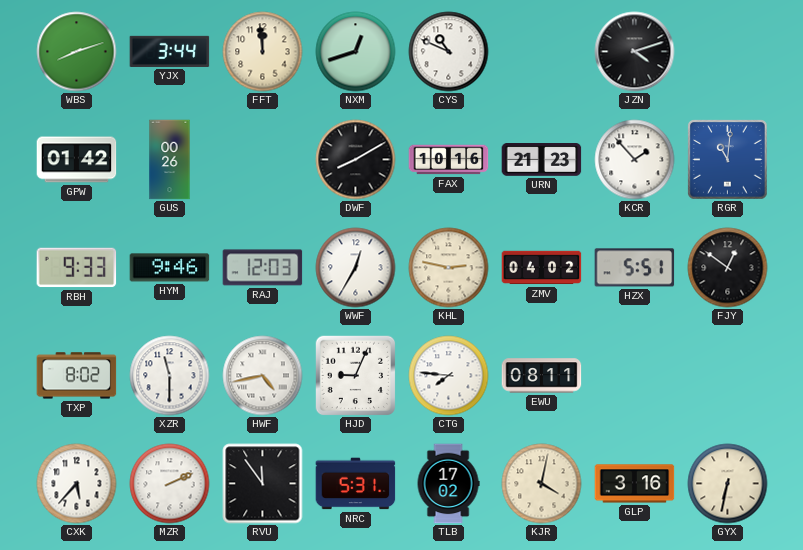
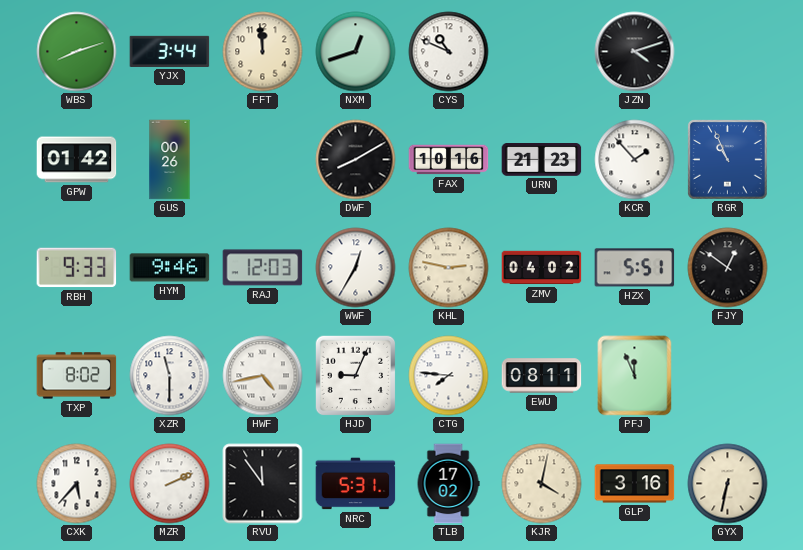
RGR: 11:01 -> 10:56
PFJ: none -> 11:56
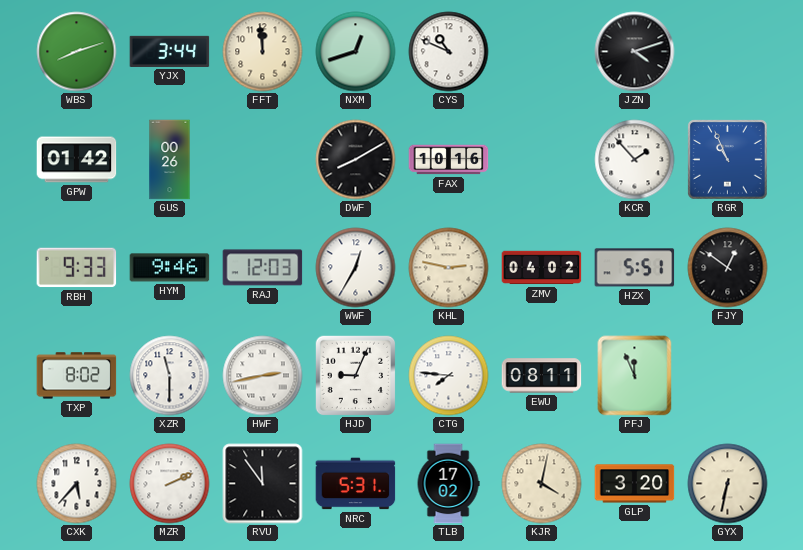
URN: 21:23 -> none
HWF: 4:43 -> 2:43
GLP: 3:16 -> 3:20
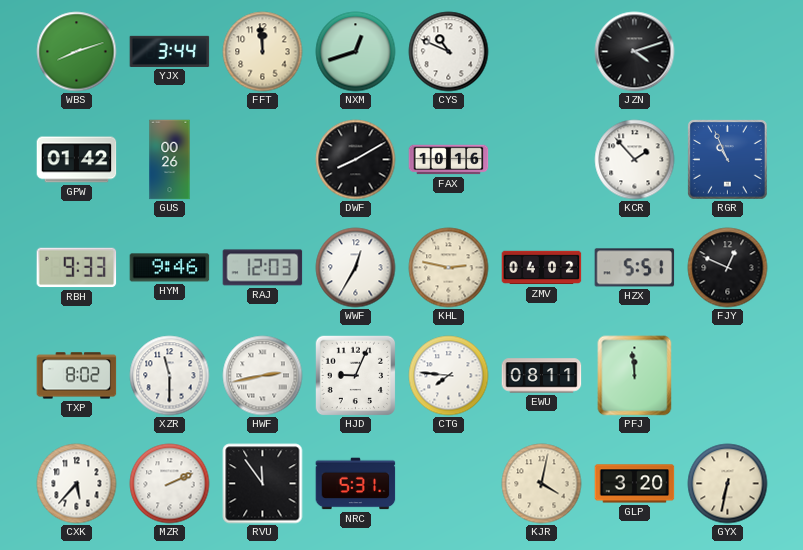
FJY: 12:51 -> 12:49
PFJ: 11:56 -> 11:59
TLB: 17:02 -> none
